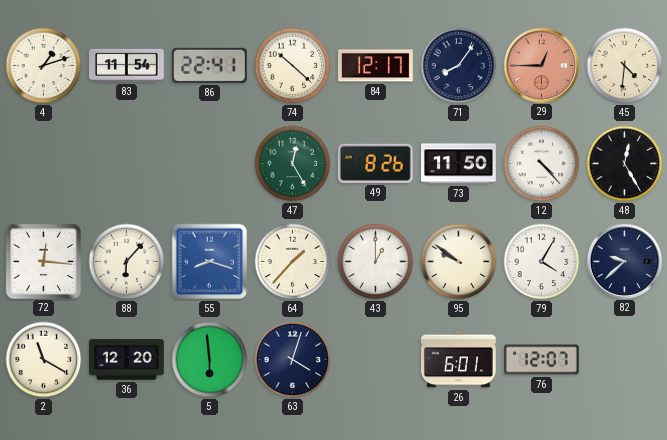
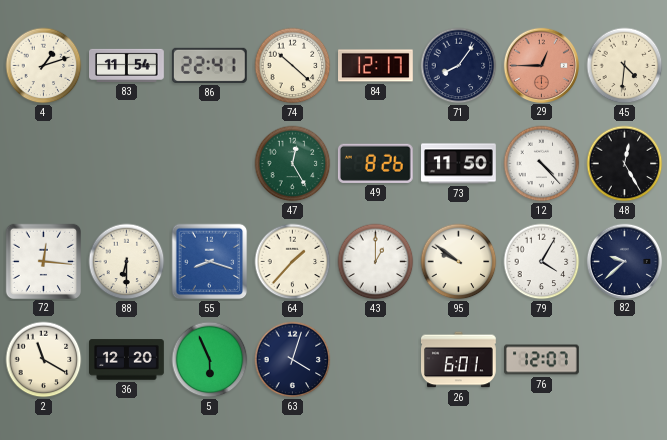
88: 6:07 -> 6:30
5: 5:59 -> 5:56
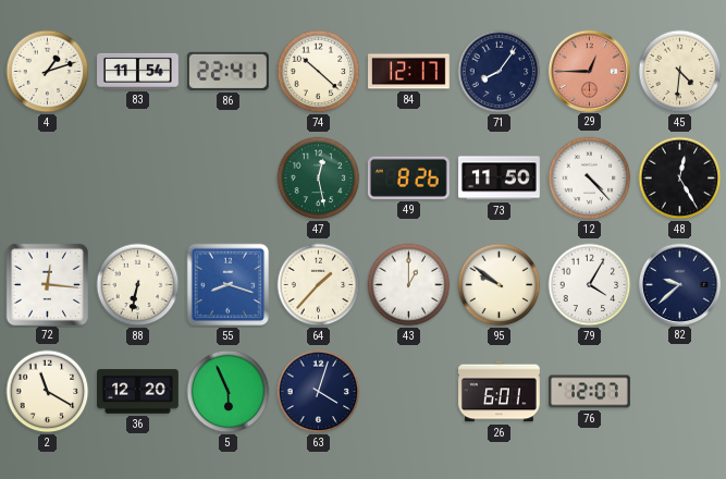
47: 12:25 -> 12:28
88: 6:30 -> 6:32
